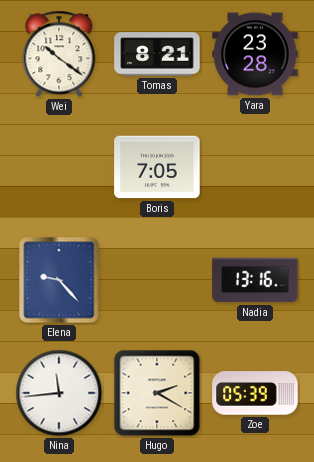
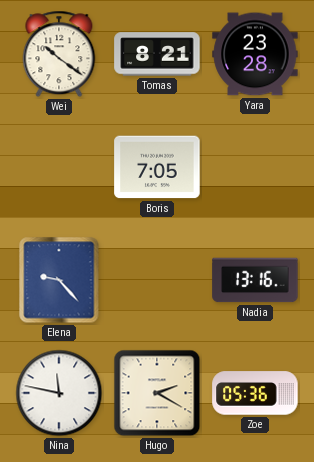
Nina: 11:44 -> 11:47
Zoe: 05:39 -> 05:36
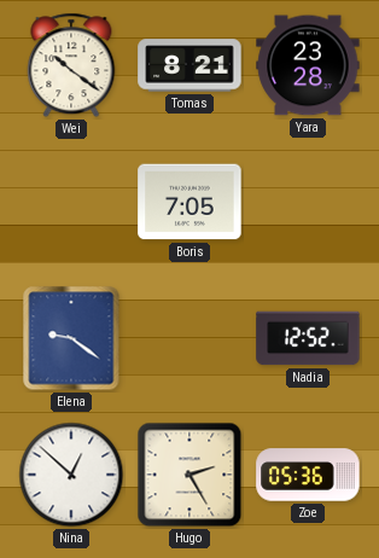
Elena: 9:23 -> 9:21
Nadia: 13:16 -> 12:52
Nina: 11:47 -> 12:52
Hugo: 2:20 -> 2:25
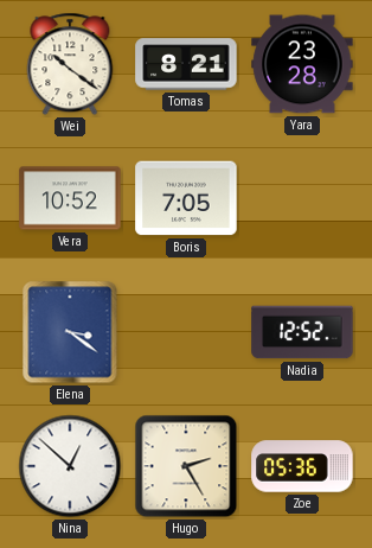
Vera: none -> 10:52
Elena: 9:21 -> 3:21
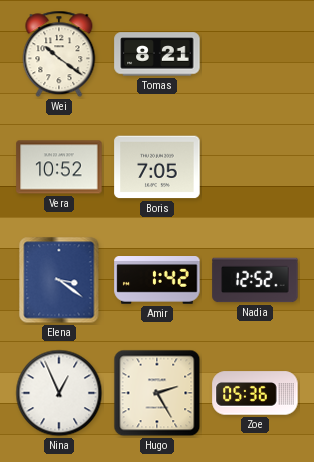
Yara: 23:28 -> none
Amir: none -> 1:42
Nina: 12:52 -> 12:56
